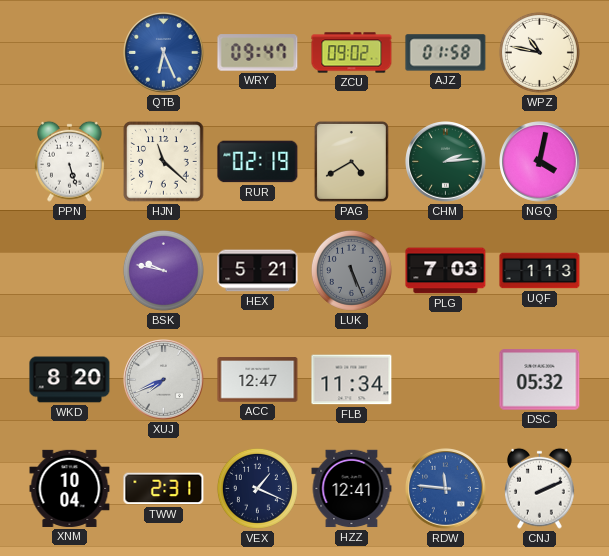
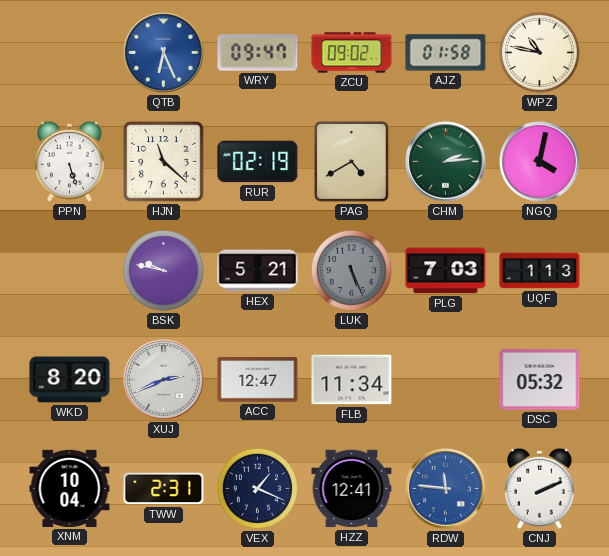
XUJ: 7:41 -> 2:41
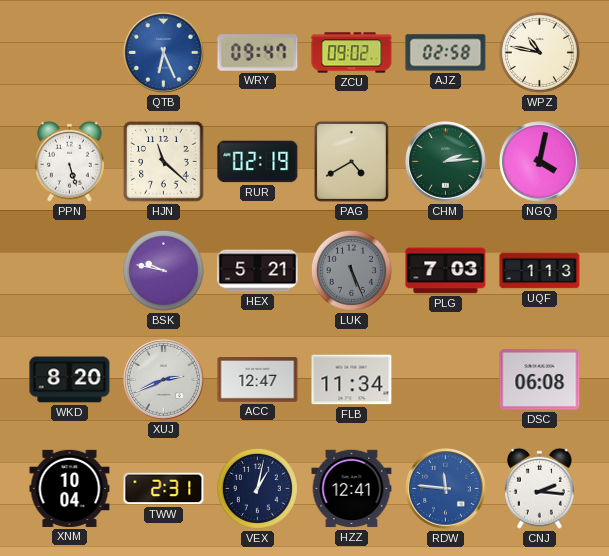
AJZ: 01:58 -> 02:58
DSC: 05:32 -> 06:08
VEX: 1:19 -> 1:02
CNJ: 2:11 -> 2:16
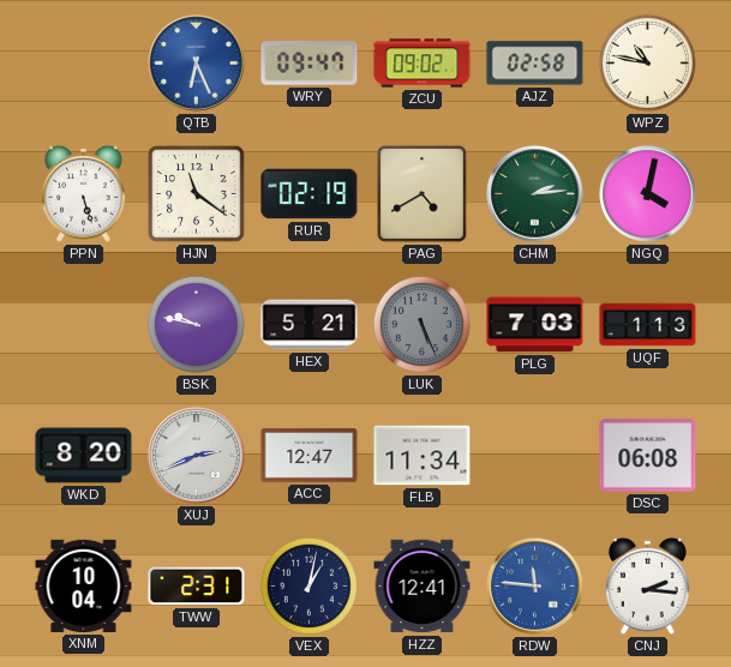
HJN: 11:22 -> 11:21
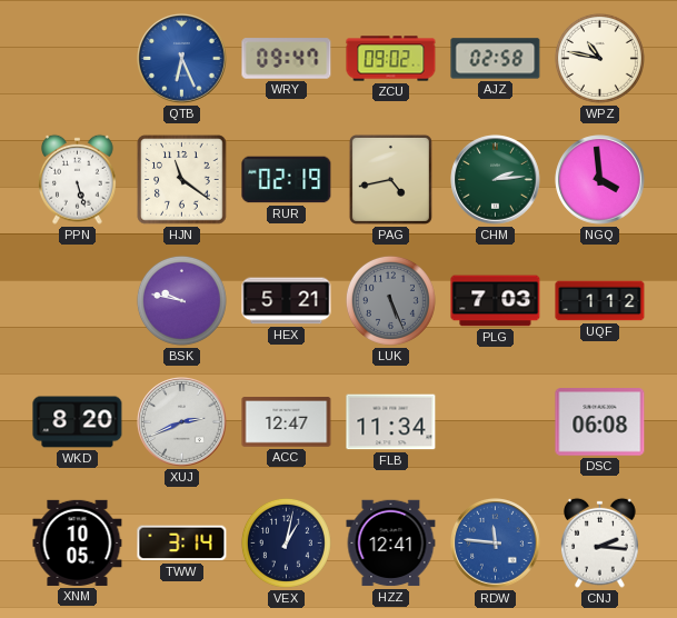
PAG: 4:40 -> 4:43
NGQ: 4:02 -> 3:59
UQF: 1:13 -> 1:12
XNM: 10:04 -> 10:05
TWW: 2:31 -> 3:14
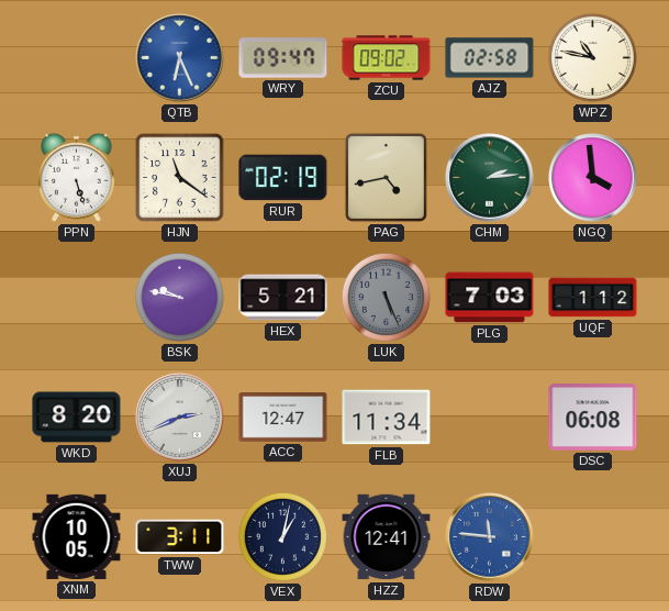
TWW: 3:14 -> 3:11
CNJ: 2:16 -> none
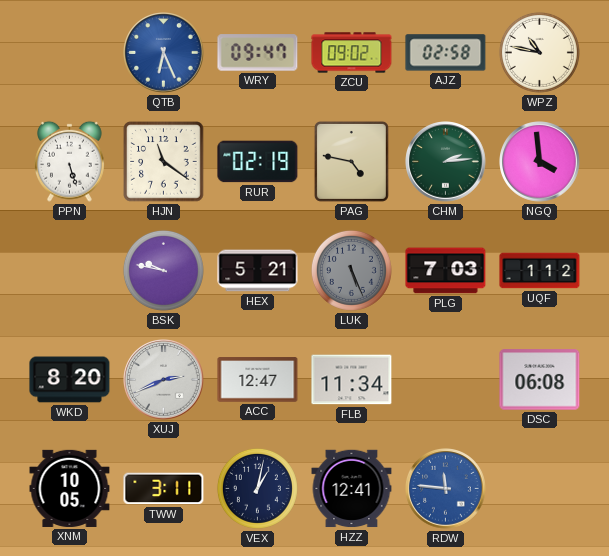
PAG: 4:43 -> 4:47
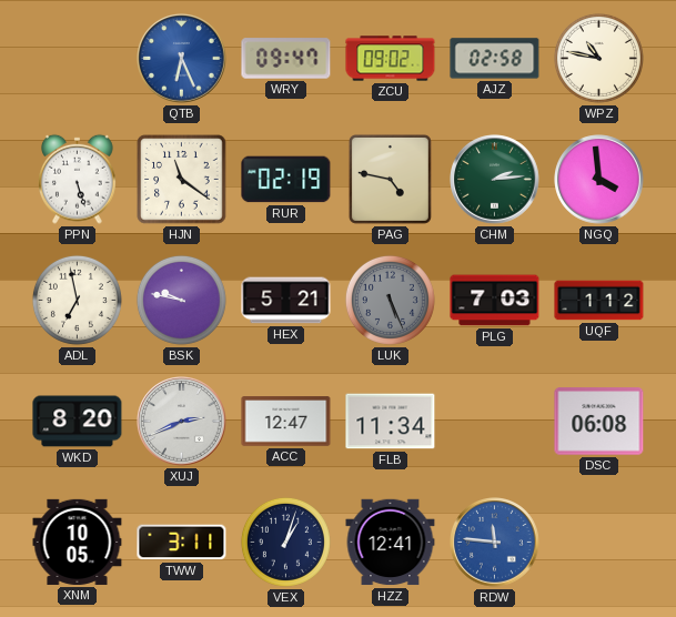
ADL: none -> 6:58
VEX: 1:02 -> 1:03
